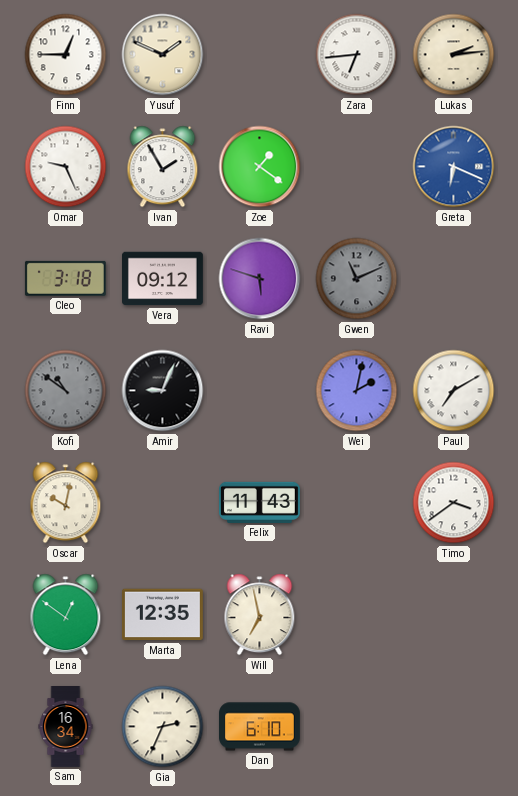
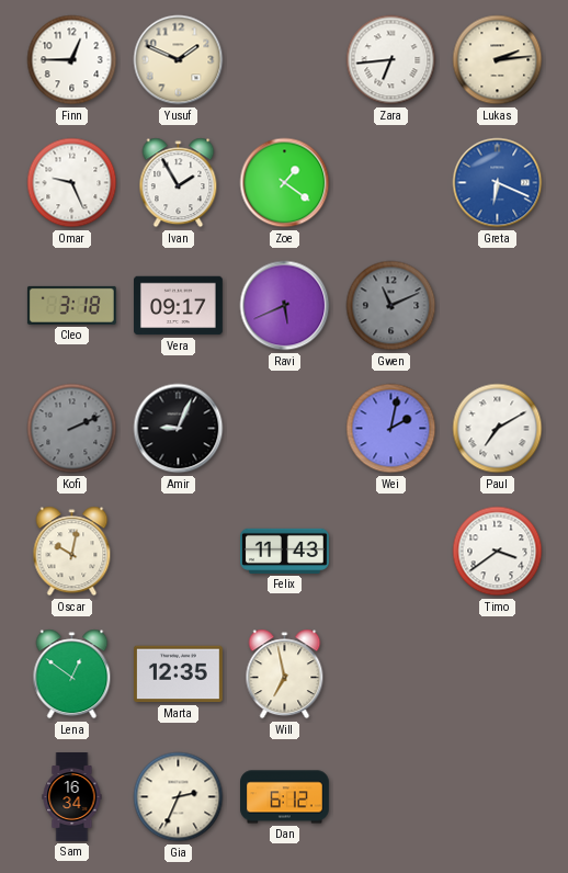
Vera: 09:12 -> 09:17
Ravi: 5:48 -> 5:41
Kofi: 10:51 -> 2:11
Dan: 6:10 -> 6:12
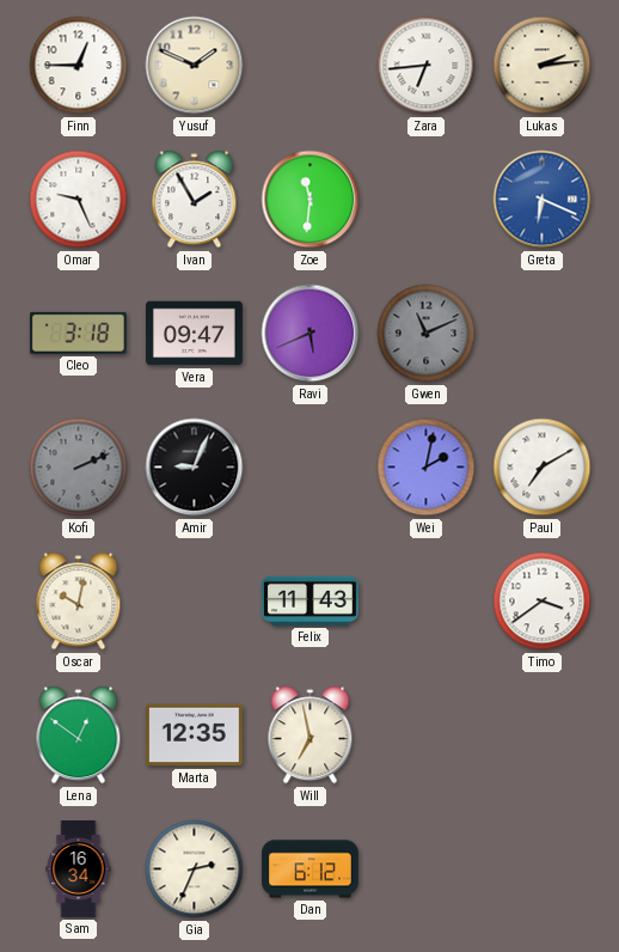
Zoe: 1:21 -> 11:31
Vera: 09:17 -> 09:47
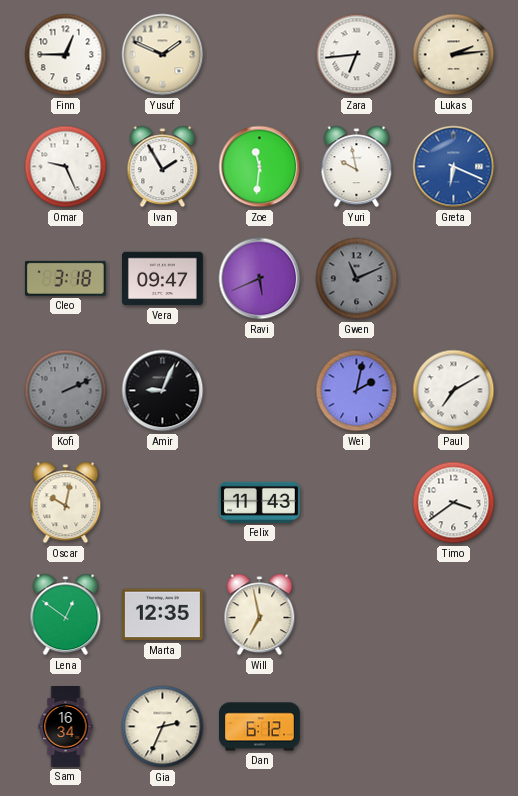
Yuri: none -> 9:58
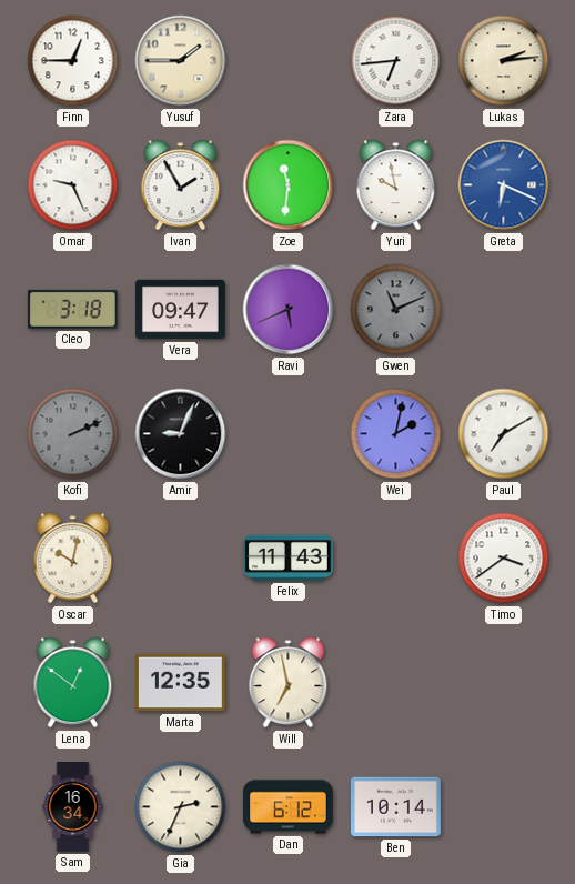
Yusuf: 1:49 -> 1:45
Ben: none -> 10:14
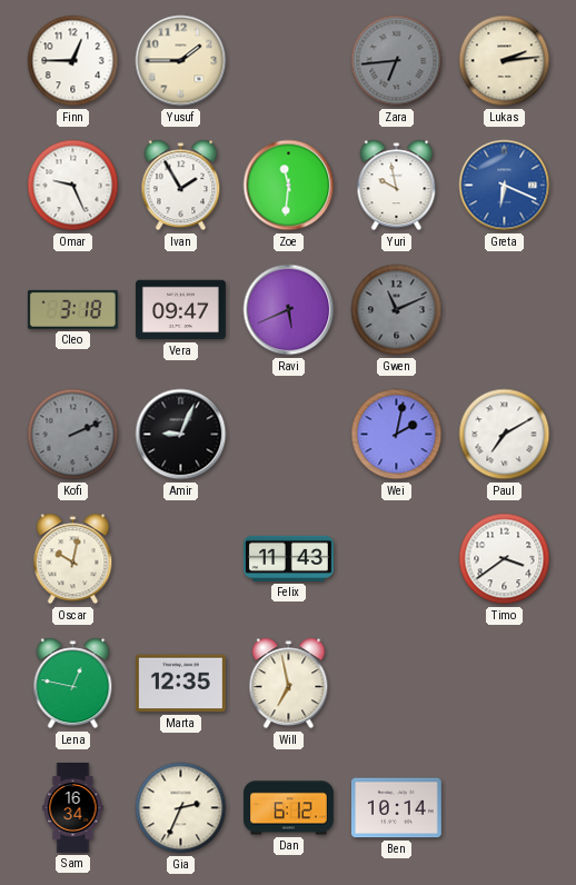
Zara dial: white -> grey
Lena: 12:51 -> 12:47
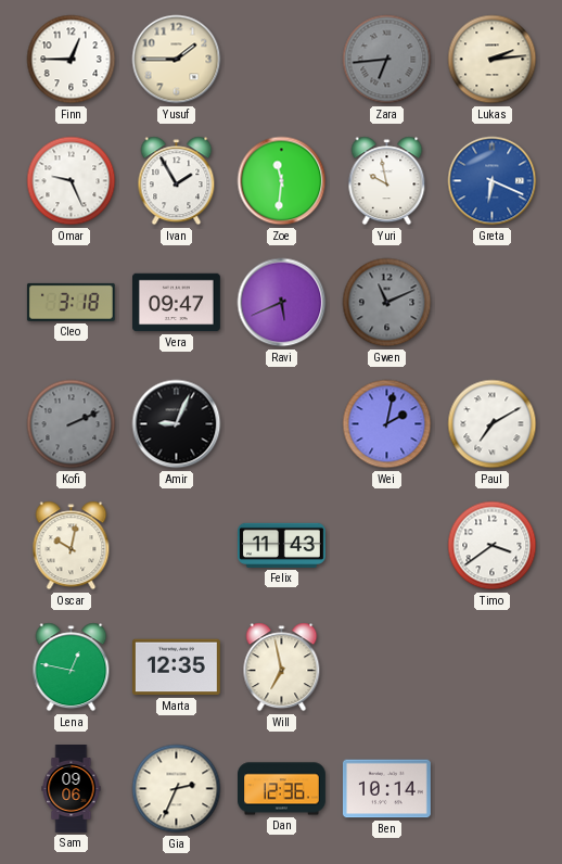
Sam: 16:34 -> 09:06
Dan: 6:12 -> 12:36
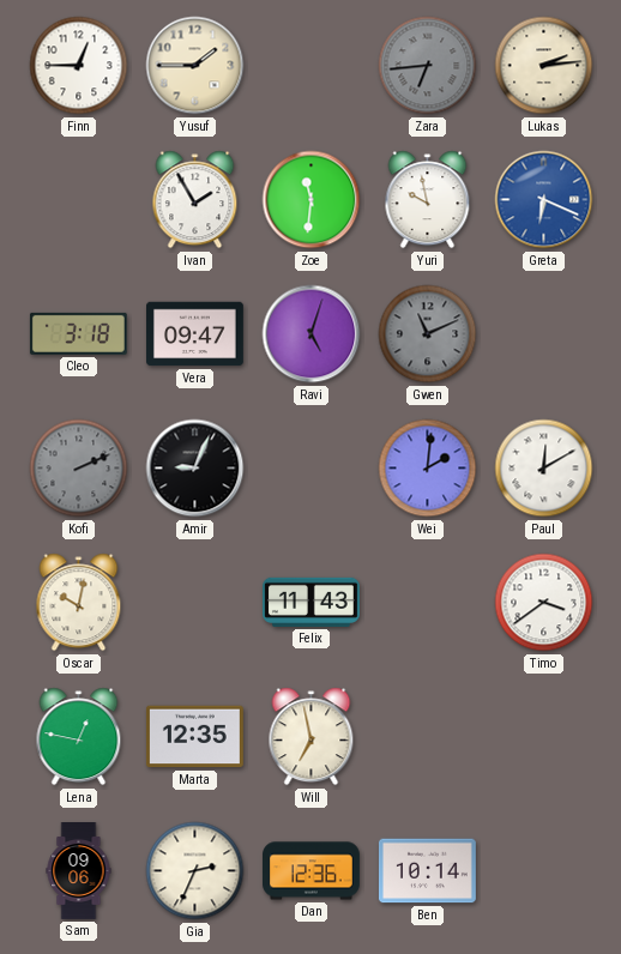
Omar: 9:26 -> none
Ravi: 5:41 -> 5:03
Wei: 2:02 -> 2:01
Paul: 7:10 -> 12:10
